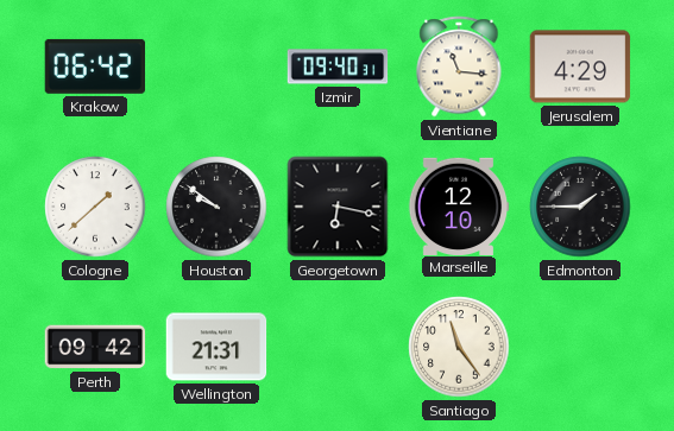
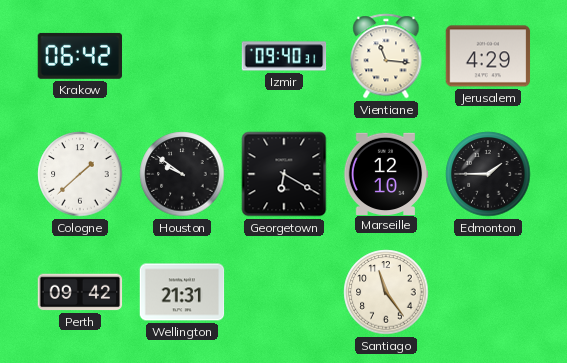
Georgetown: 6:17 -> 6:20
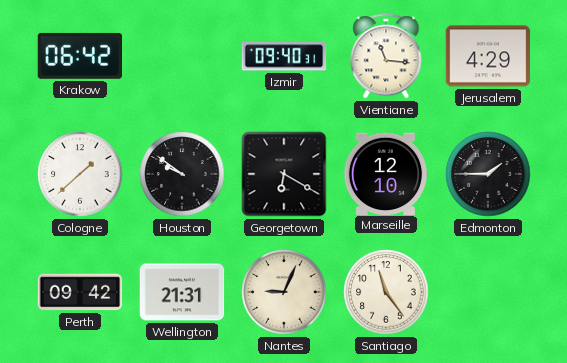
Nantes: none -> 9:04
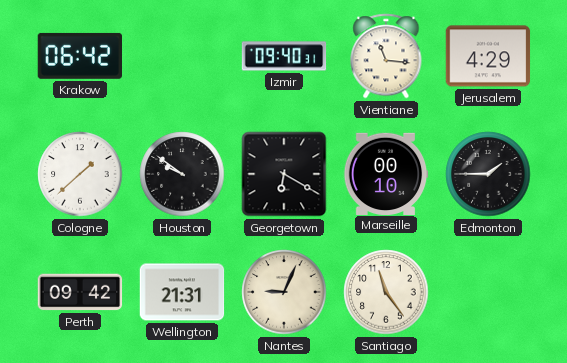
Marseille: 12:10 -> 00:10
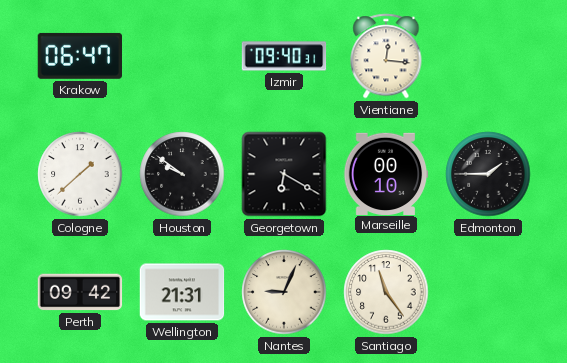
Krakow: 06:42 -> 06:47
Vientiane: 11:16 -> 12:16
Jerusalem: 4:29 -> none
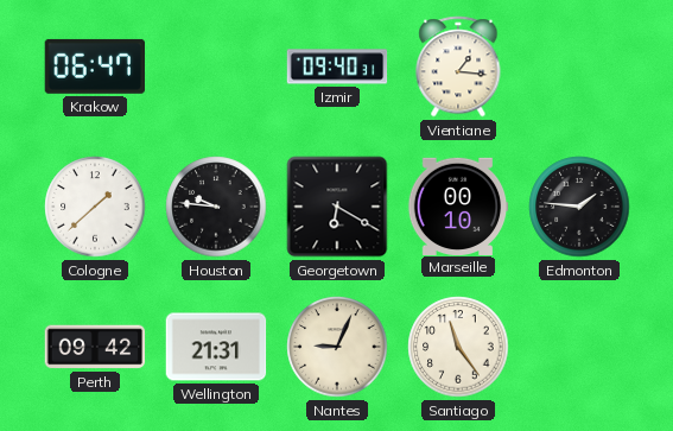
Vientiane: 12:16 -> 1:16
Houston: 9:51 -> 9:46
Edmonton: 1:45 -> 1:46
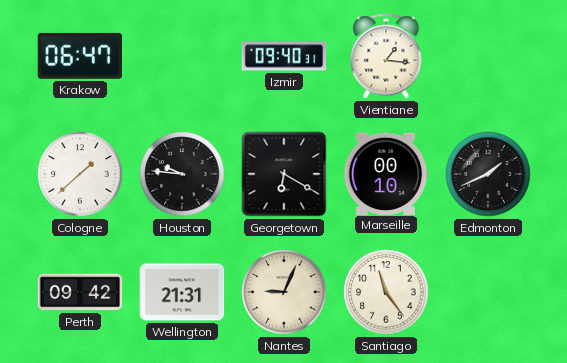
Edmonton: 1:46 -> 1:41
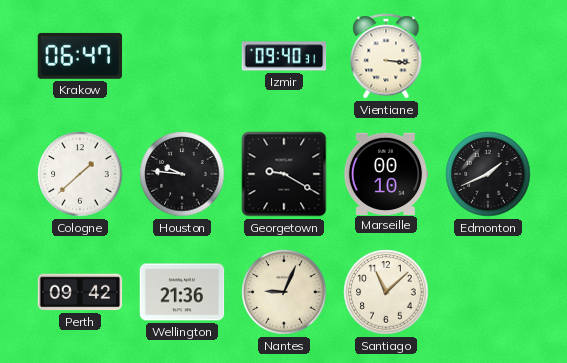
Vientiane: 1:16 -> 3:16
Georgetown: 6:20 -> 9:20
Wellington: 21:31 -> 21:36
Santiago: 11:24 -> 11:08
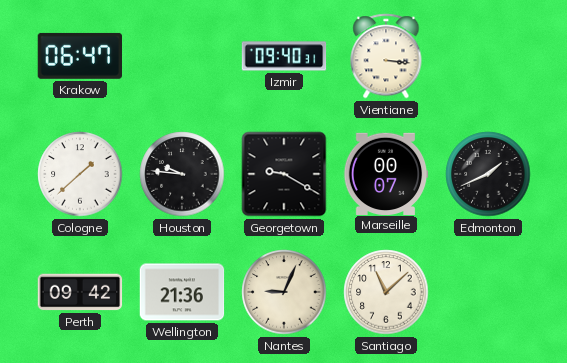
Marseille: 00:10 -> 00:07
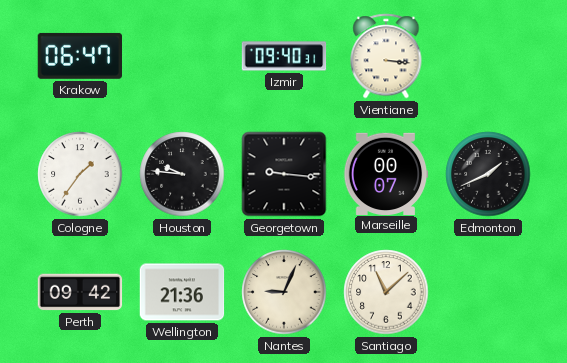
Cologne: 1:38 -> 1:36
Georgetown: 9:20 -> 9:16
